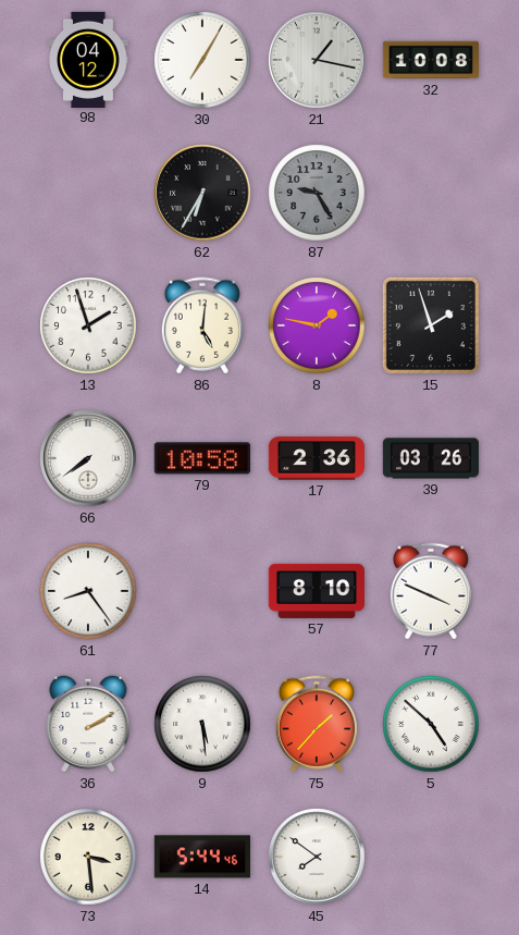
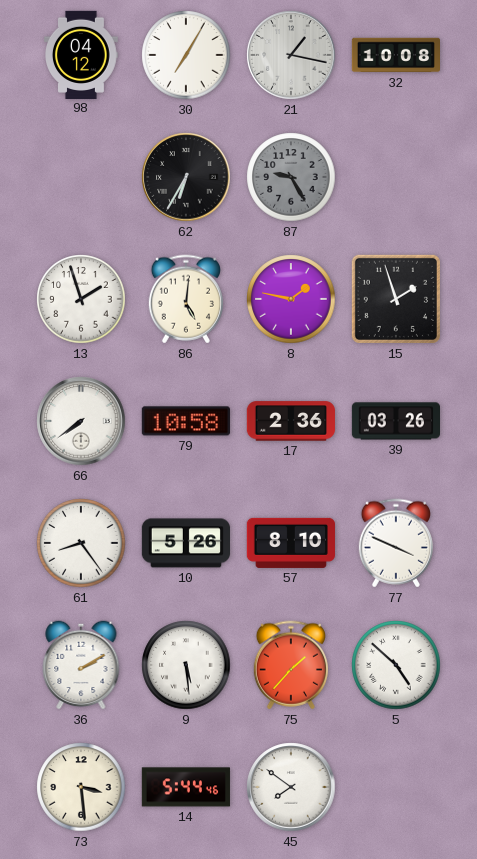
10: none -> 5:26
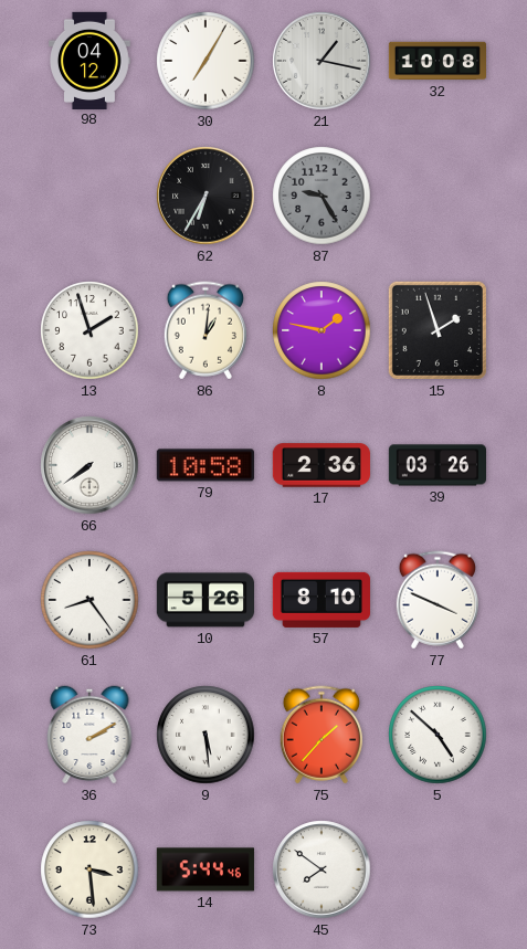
86: 5:01 -> 1:01
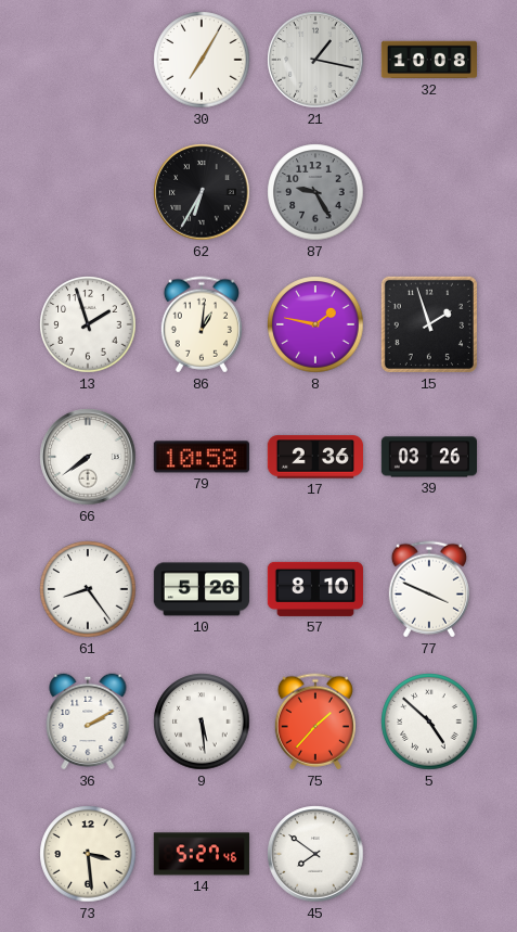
98: 04:12 -> none
14: 5:44 -> 5:27
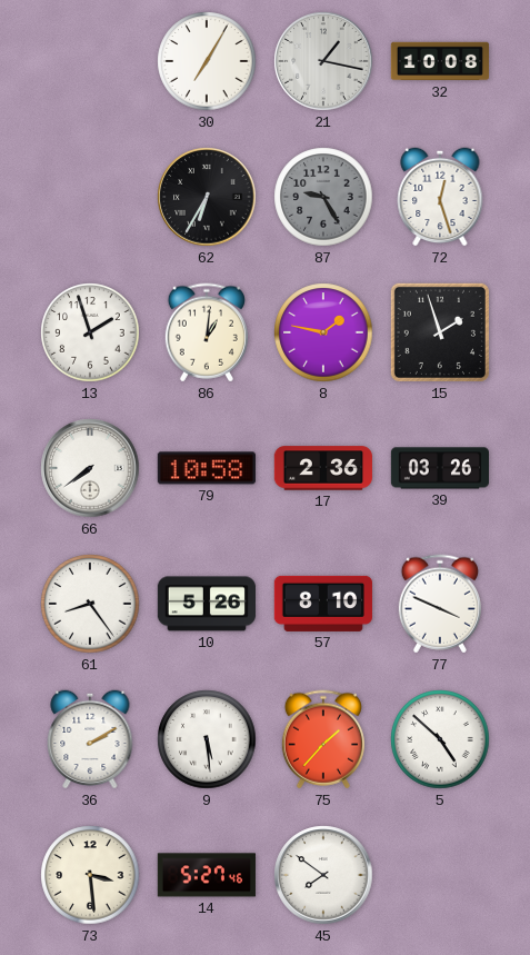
72: none -> 12:27
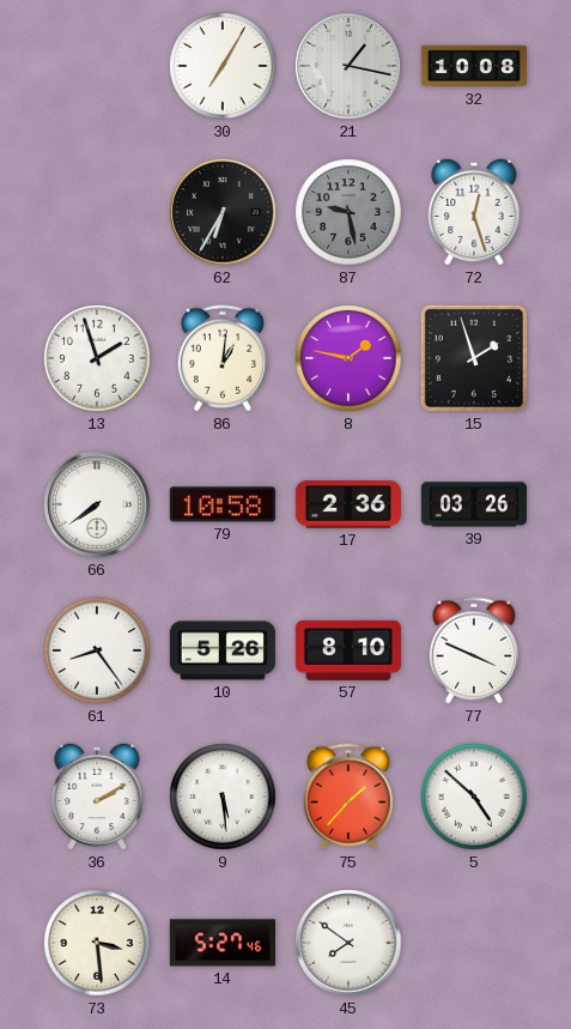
87: 9:25 -> 9:28
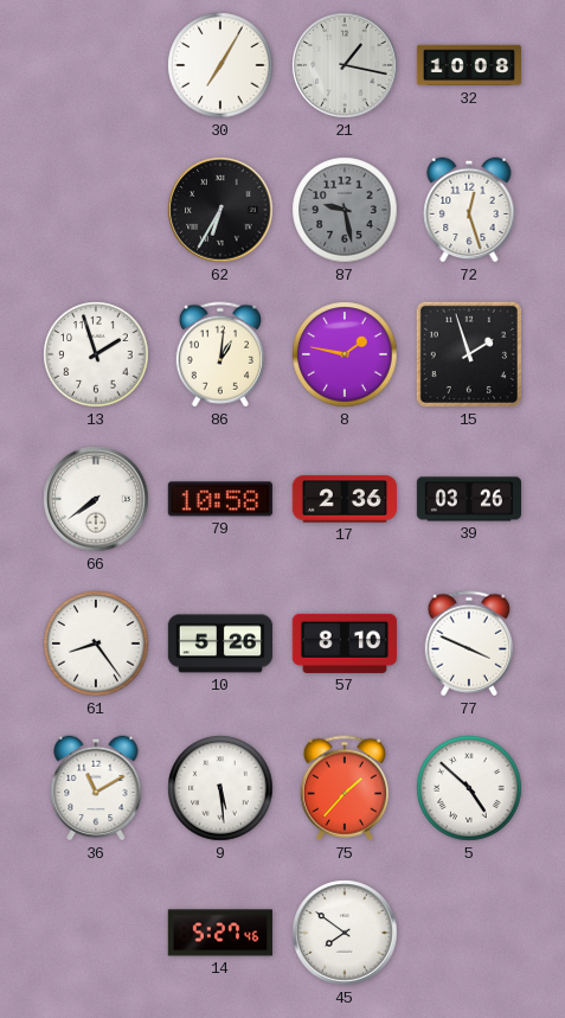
36: 2:10 -> 11:10
73: 3:29 -> none
